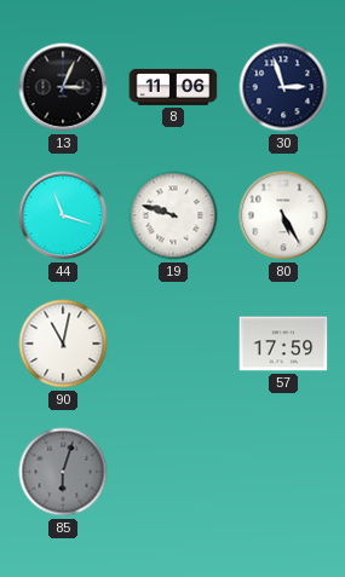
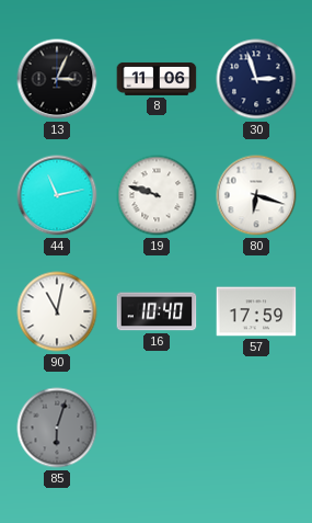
44: 11:18 -> 11:13
80: 5:25 -> 6:18
16: none -> 10:40
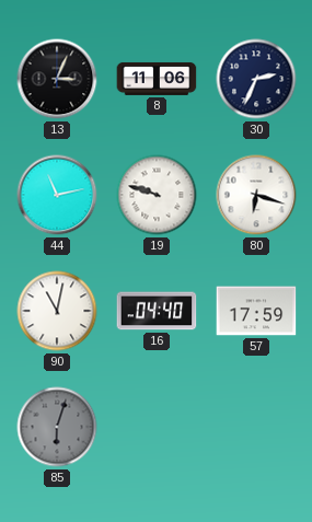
30: 2:57 -> 2:34
16: 10:40 -> 04:40
